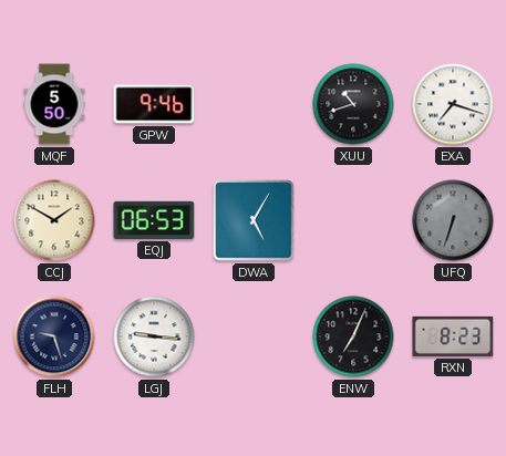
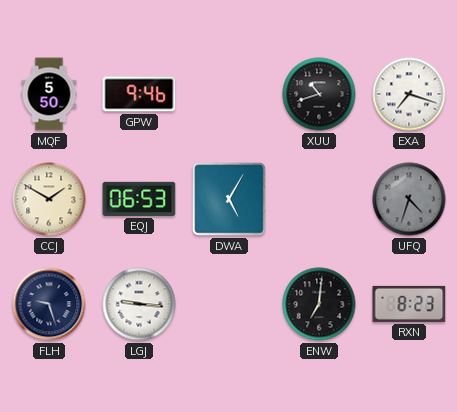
UFQ: 6:33 -> 4:33
ENW: 7:04 -> 7:01
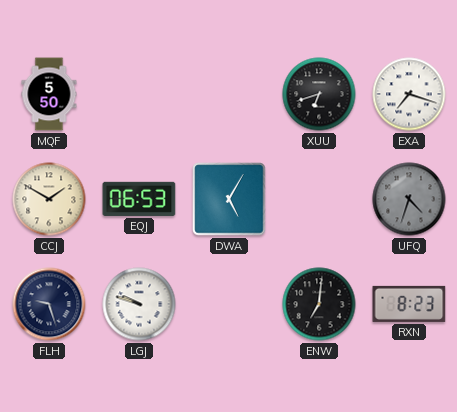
GPW: 9:46 -> none
XUU: 10:42 -> 6:42
LGJ: 9:16 -> 9:48
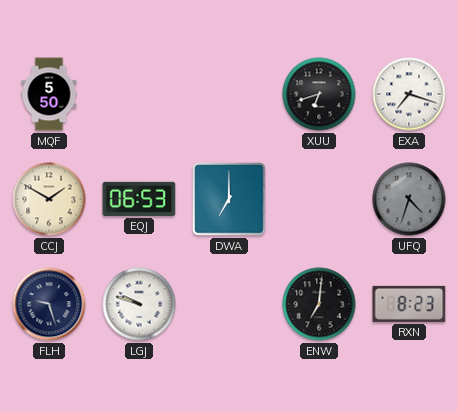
DWA: 5:05 -> 7:00
